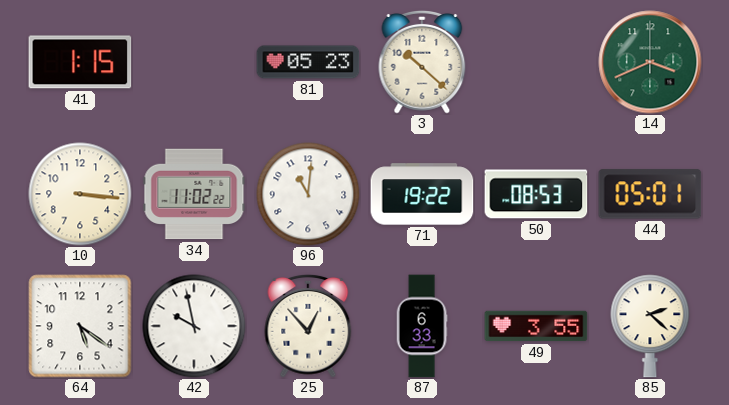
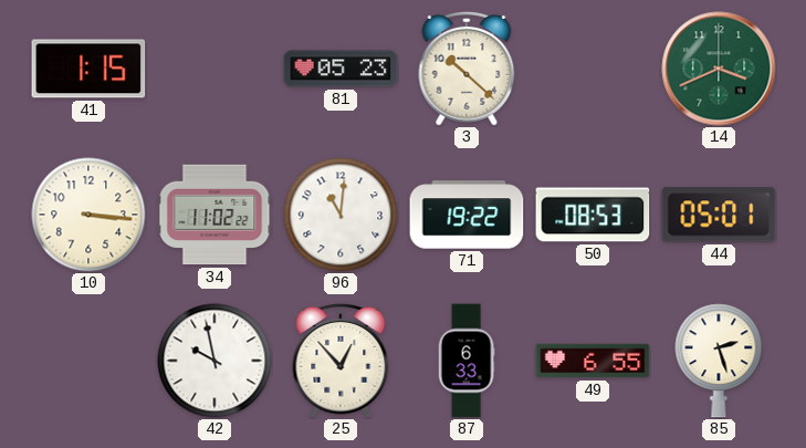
64: 5:21 -> none
49: 3:55 -> 6:55
85: 2:22 -> 2:27
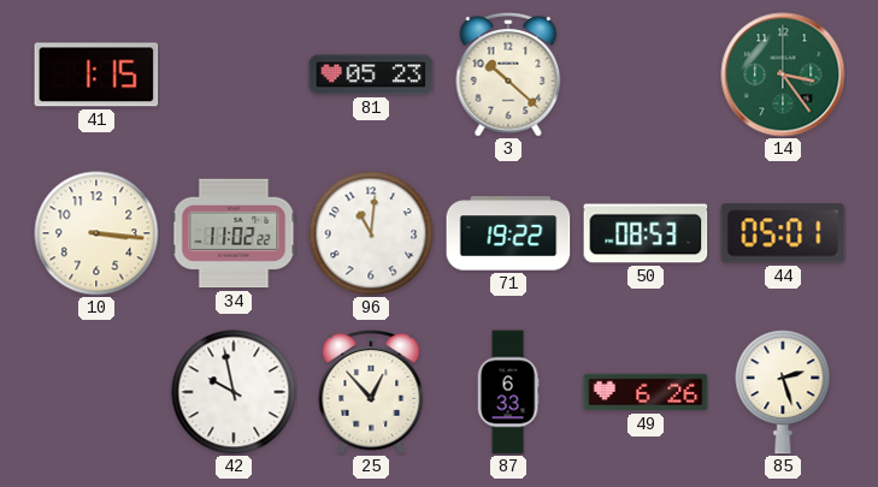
14: 3:41 -> 3:24
49: 6:55 -> 6:26
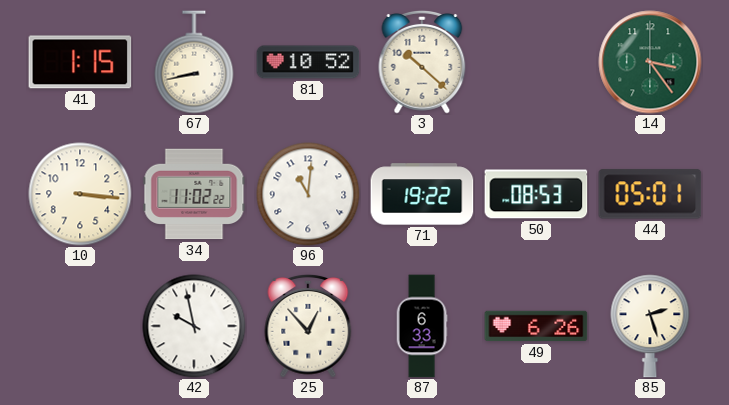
67: none -> 8:43
81: 05:23 -> 10:52
